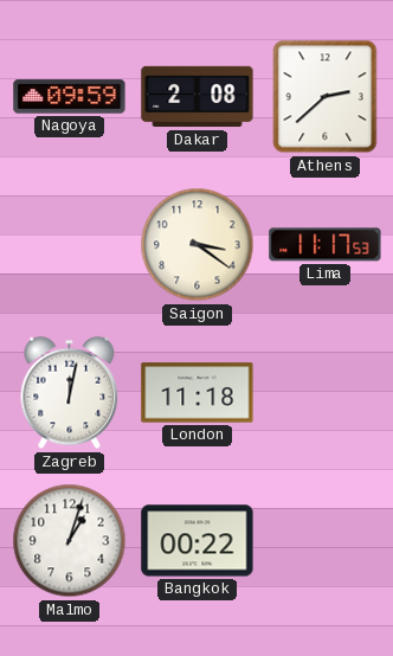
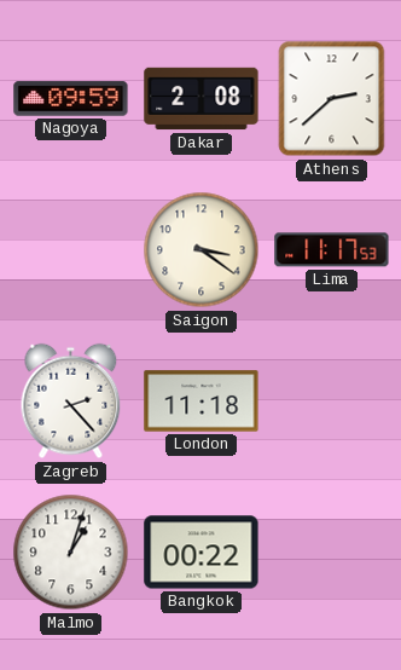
Zagreb: 12:02 -> 2:23
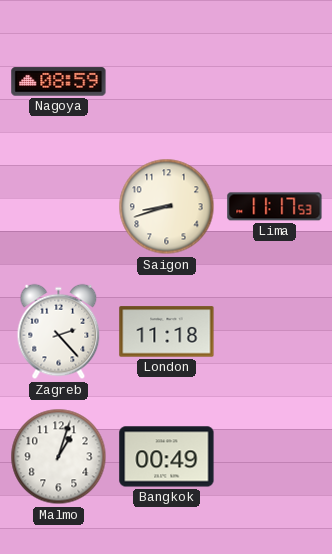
Nagoya: 09:59 -> 08:59
Dakar: 2:08 -> none
Athens: 2:38 -> none
Saigon: 3:21 -> 8:42
Bangkok: 00:22 -> 00:49
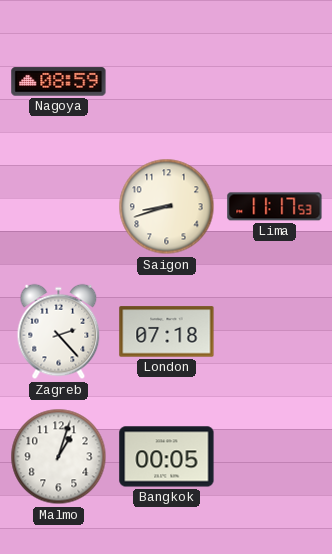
London: 11:18 -> 07:18
Bangkok: 00:49 -> 00:05
